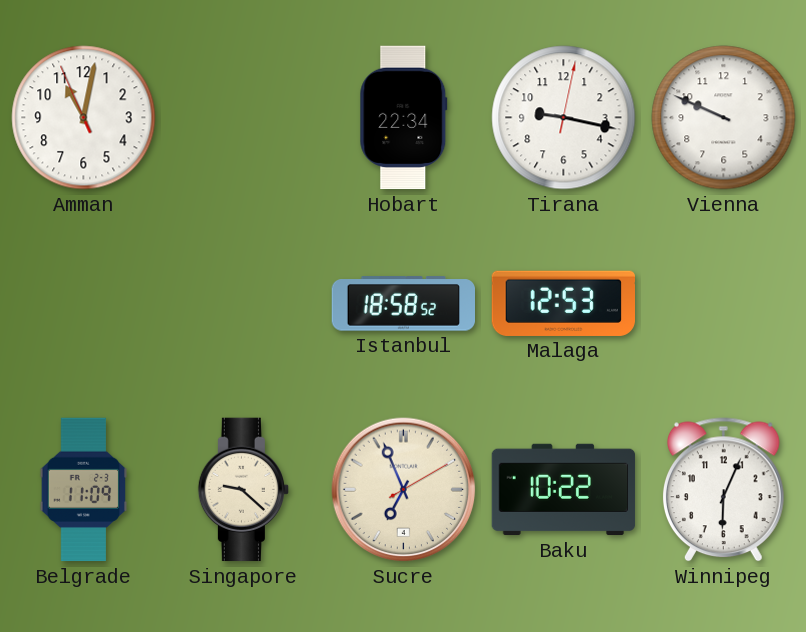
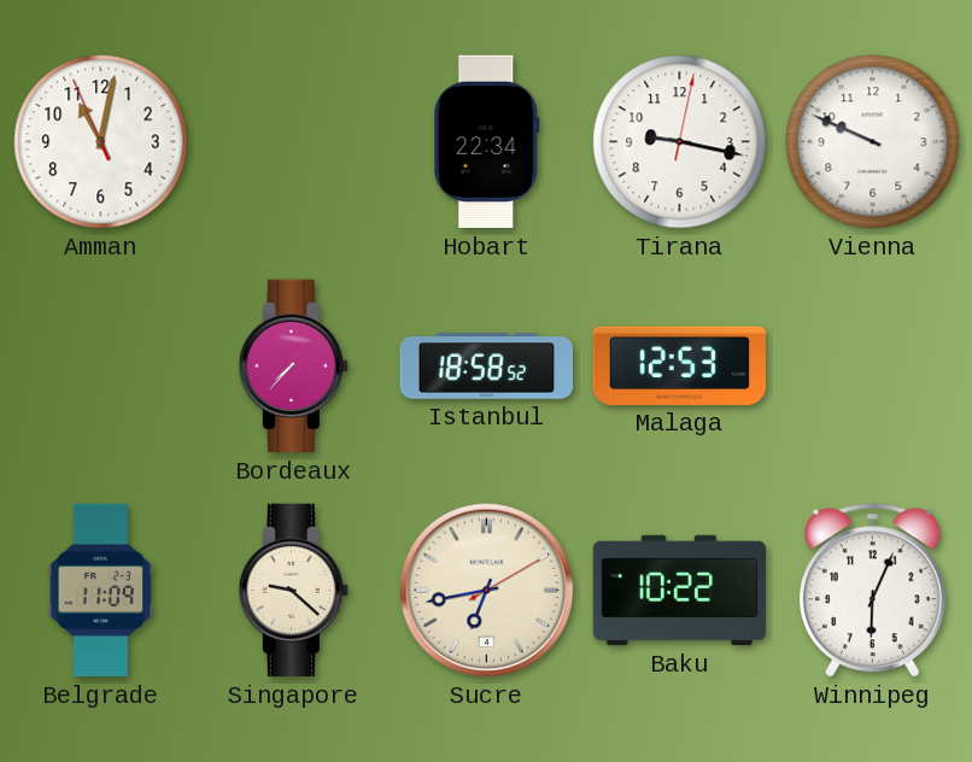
Bordeaux: none -> 7:37
Sucre: 6:56 -> 6:43
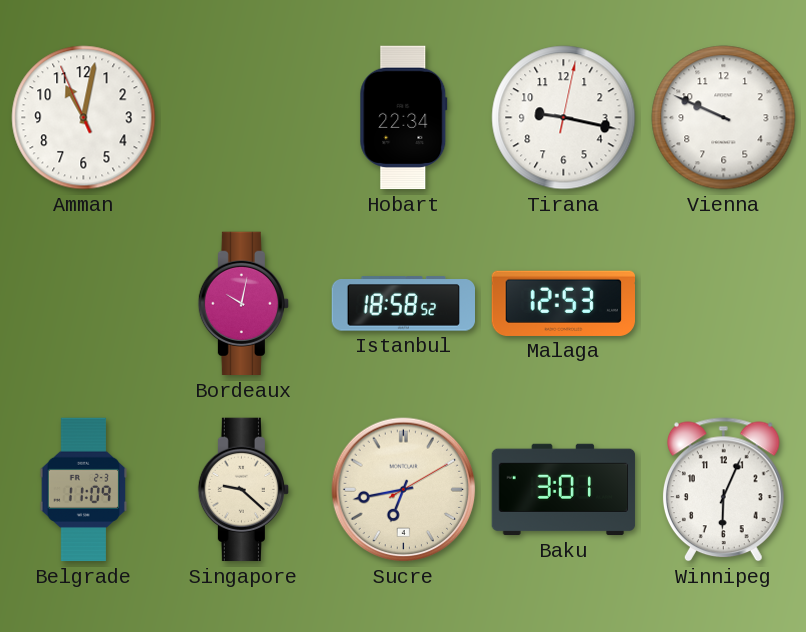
Bordeaux: 7:37 -> 10:02
Baku: 10:22 -> 3:01
